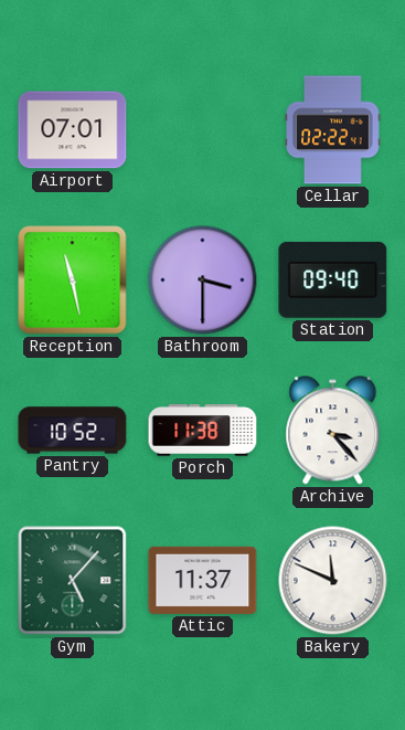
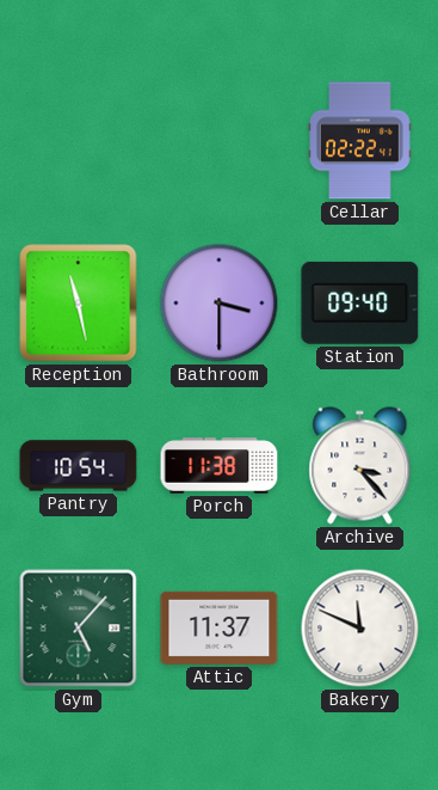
Airport: 07:01 -> none
Pantry: 10:52 -> 10:54
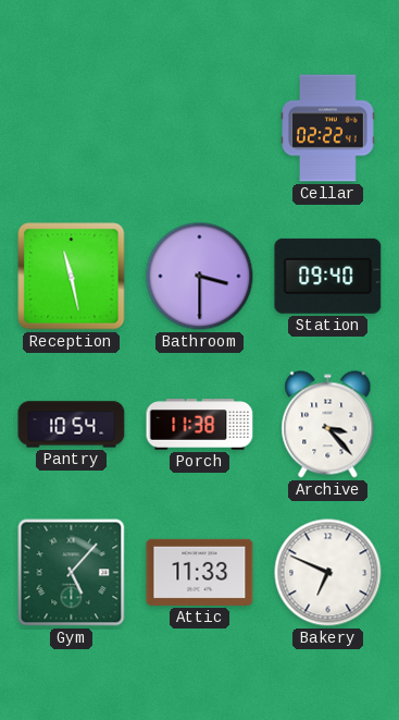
Attic: 11:37 -> 11:33
Bakery: 11:49 -> 6:49
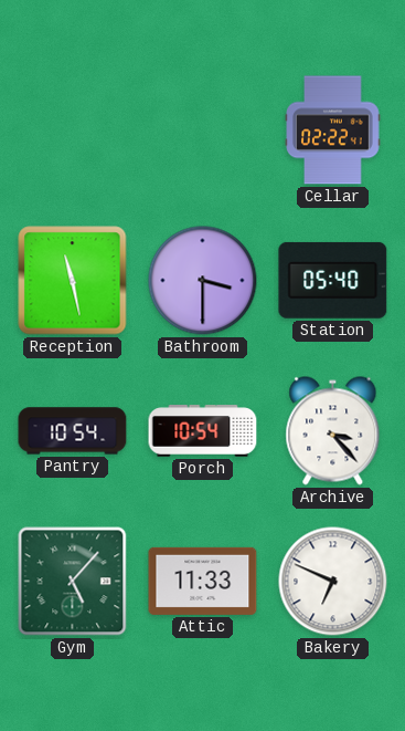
Station: 09:40 -> 05:40
Porch: 11:38 -> 10:54
